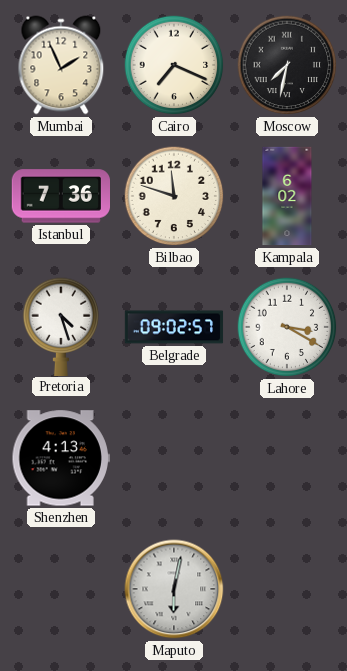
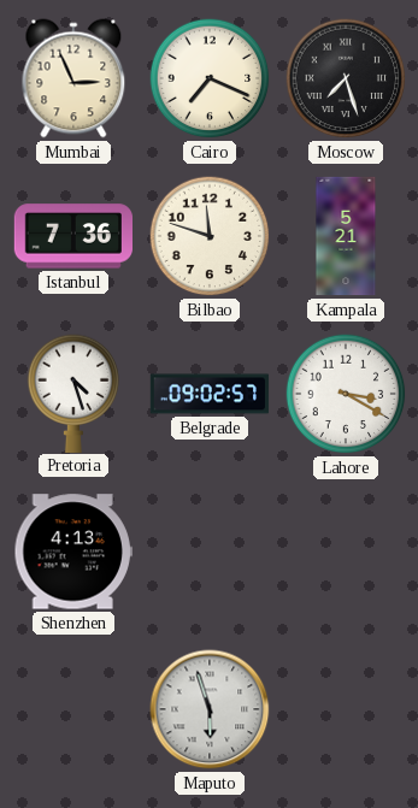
Mumbai: 1:56 -> 2:56
Moscow: 7:32 -> 7:27
Kampala: 6:02 -> 5:21
Maputo: 6:02 -> 5:57
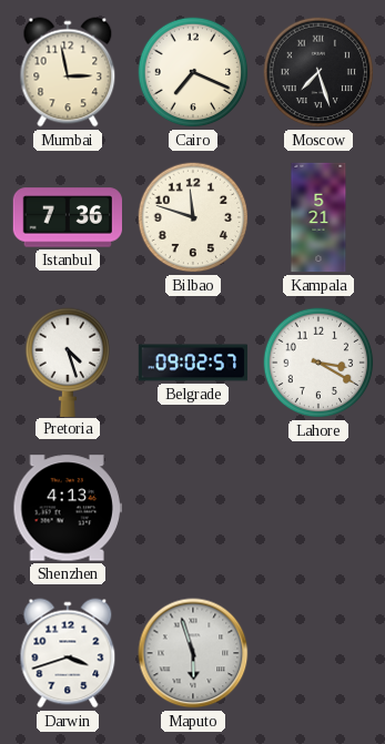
Mumbai: 2:56 -> 2:58
Darwin: none -> 3:42
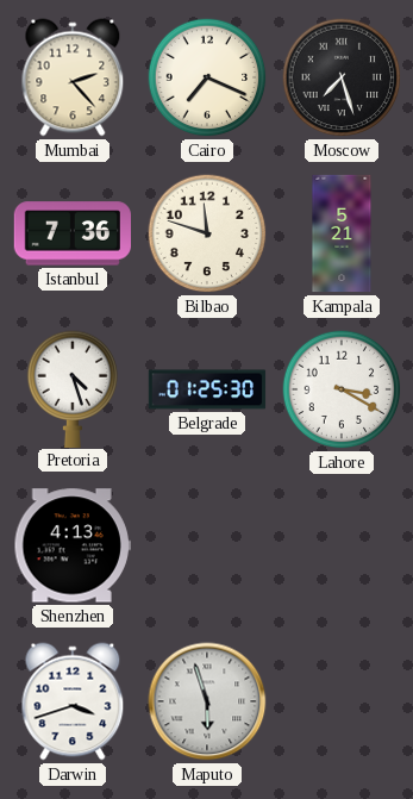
Mumbai: 2:58 -> 2:23
Belgrade: 09:02 -> 01:25
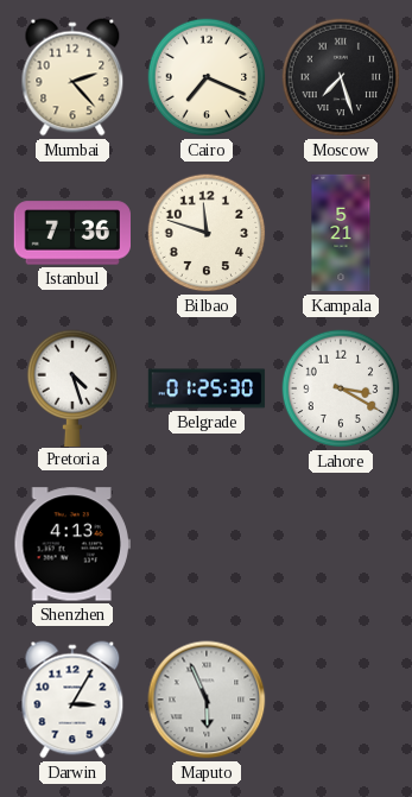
Darwin: 3:42 -> 3:05
Maputo: 5:57 -> 5:56
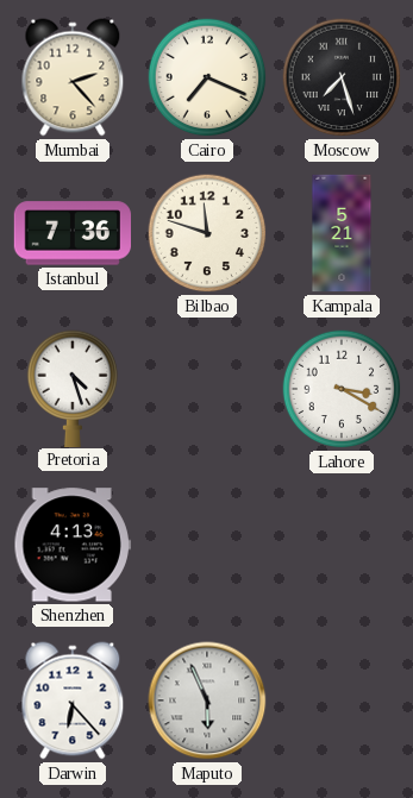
Belgrade: 01:25 -> none
Darwin: 3:05 -> 6:23
